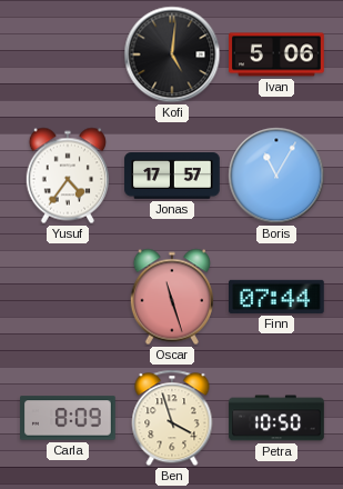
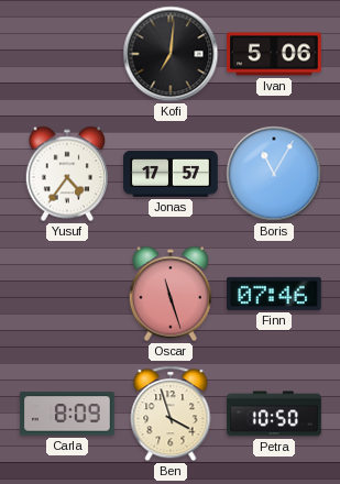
Kofi: 5:01 -> 7:01
Finn: 07:44 -> 07:46
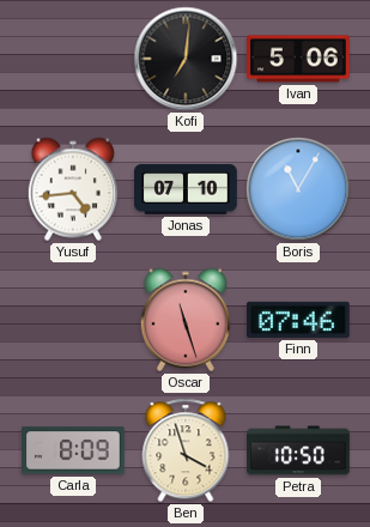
Yusuf: 4:36 -> 4:44
Jonas: 17:57 -> 07:10
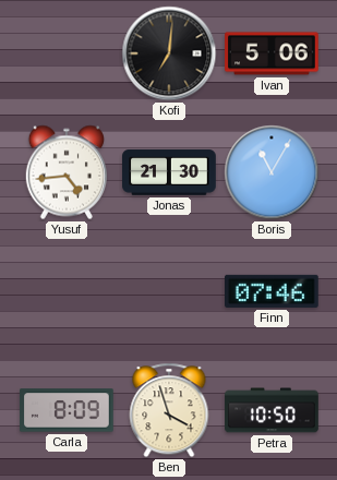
Jonas: 07:10 -> 21:30
Oscar: 11:27 -> none
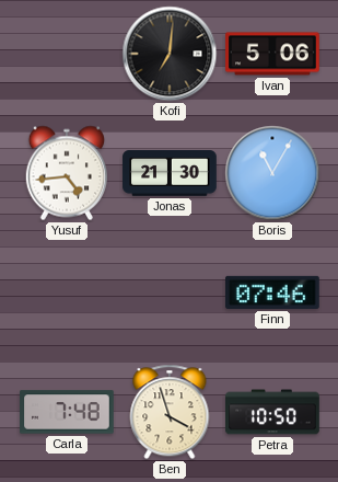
Carla: 8:09 -> 7:48
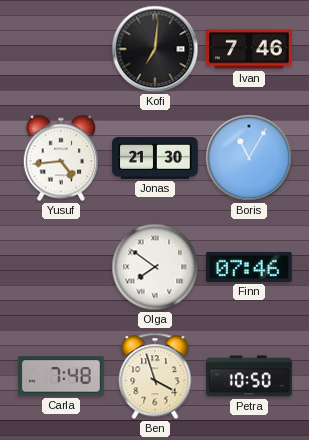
Ivan: 5:06 -> 7:46
Olga: none -> 7:51
